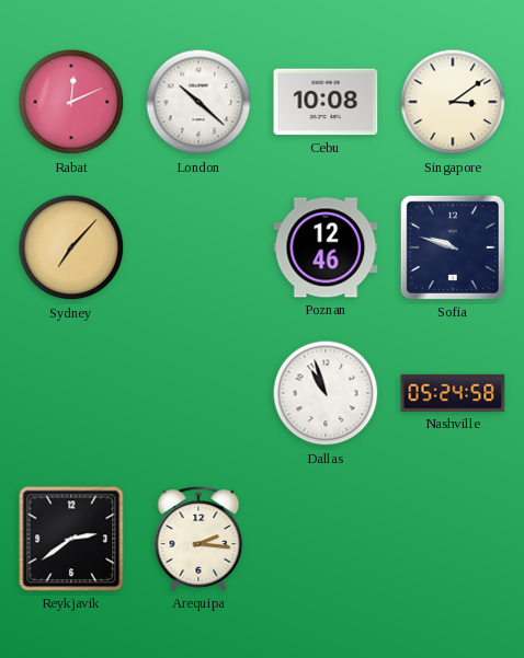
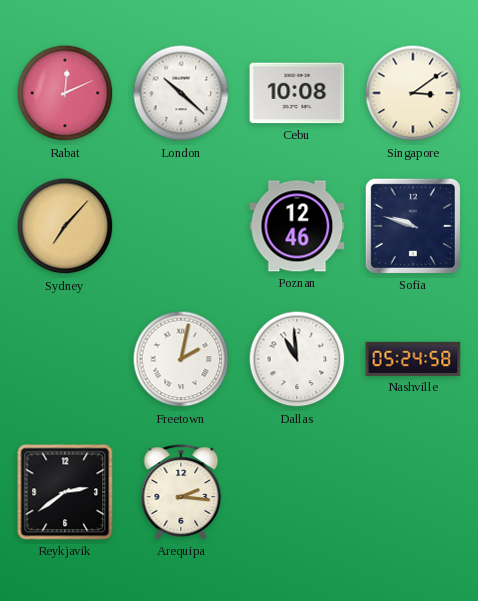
Freetown: none -> 2:02
Dallas: 10:57 -> 10:59
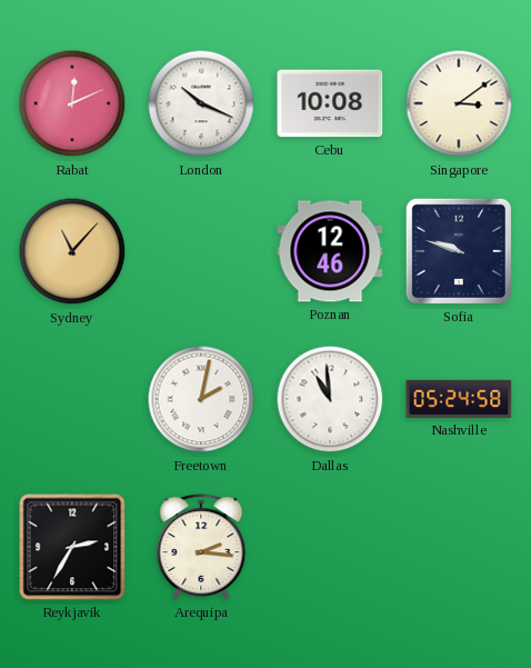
London: 10:22 -> 10:19
Sydney: 7:07 -> 11:07
Reykjavik: 2:39 -> 2:35
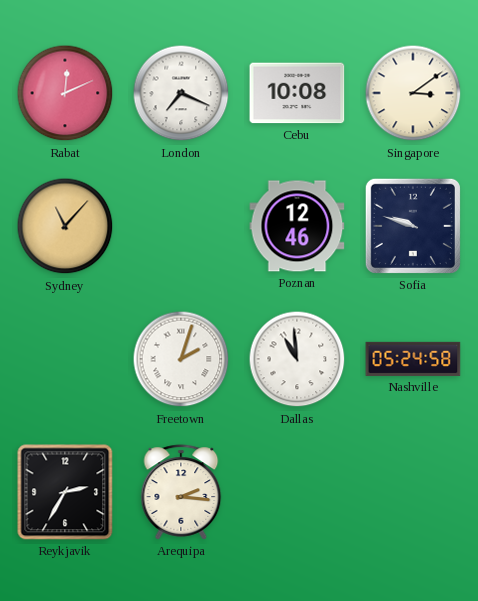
London: 10:19 -> 7:19
Freetown: 2:02 -> 2:03
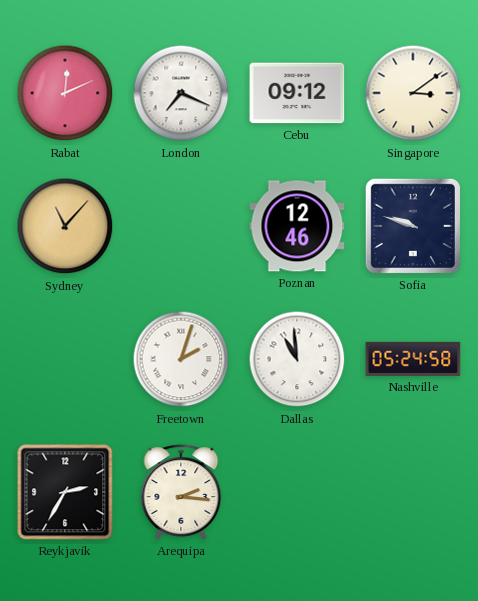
Cebu: 10:08 -> 09:12
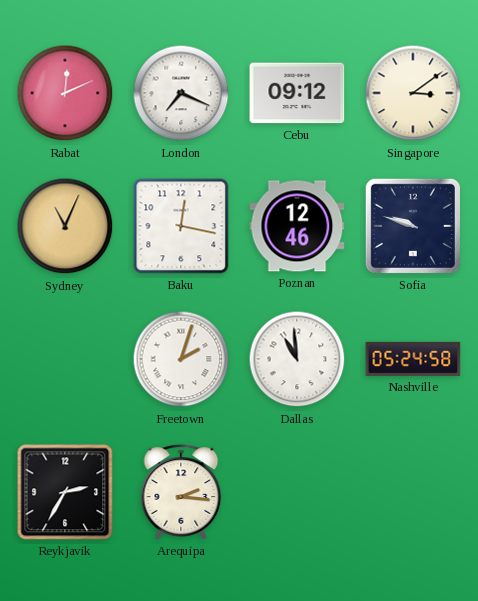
Sydney: 11:07 -> 11:04
Baku: none -> 12:17
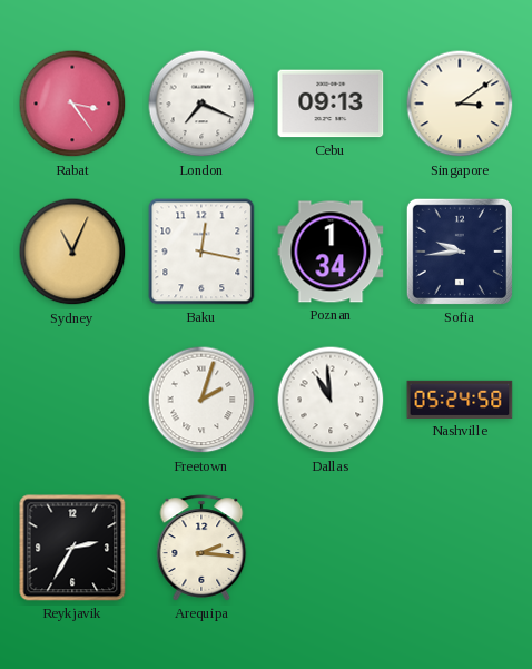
Rabat: 12:11 -> 3:24
Cebu: 09:12 -> 09:13
Poznan: 12:46 -> 1:34
Sofia: 9:48 -> 9:44
